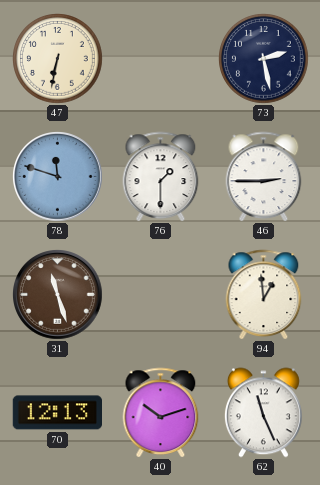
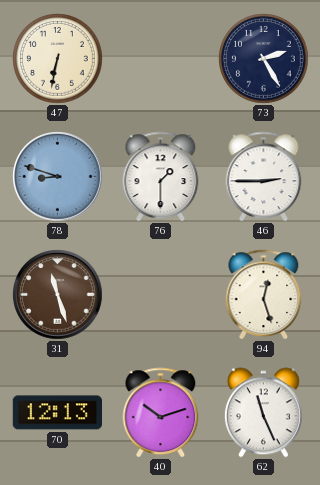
73: 2:28 -> 2:25
78: 11:48 -> 8:48
94: 12:59 -> 12:27
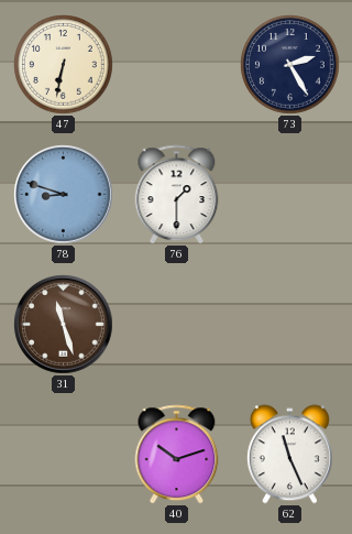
46: 2:45 -> none
94: 12:27 -> none
70: 12:13 -> none
